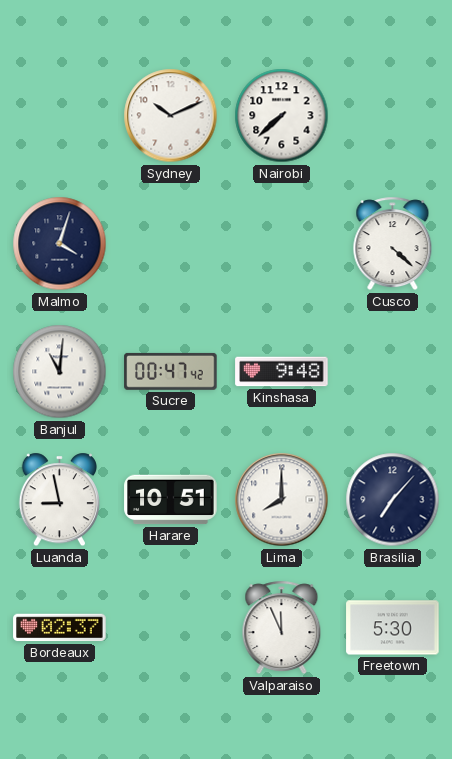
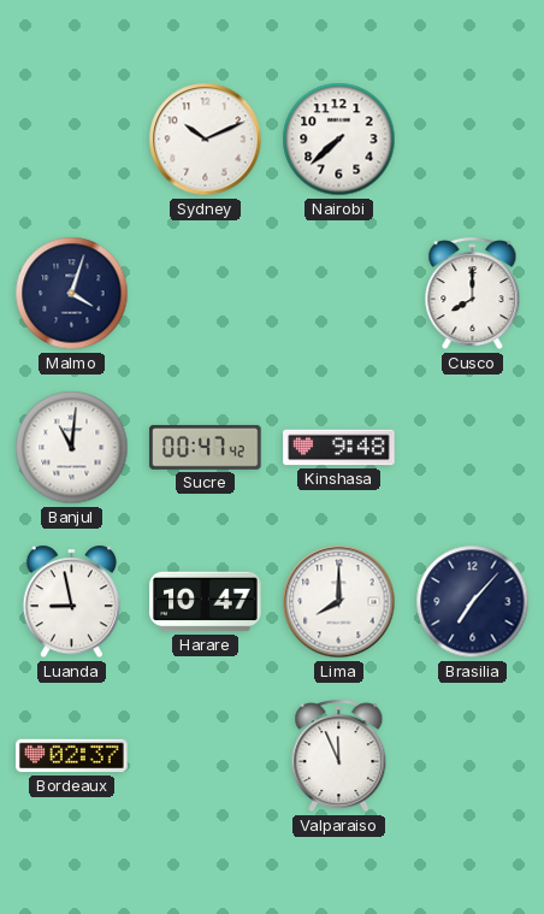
Cusco: 4:22 -> 8:00
Harare: 10:51 -> 10:47
Freetown: 5:30 -> none
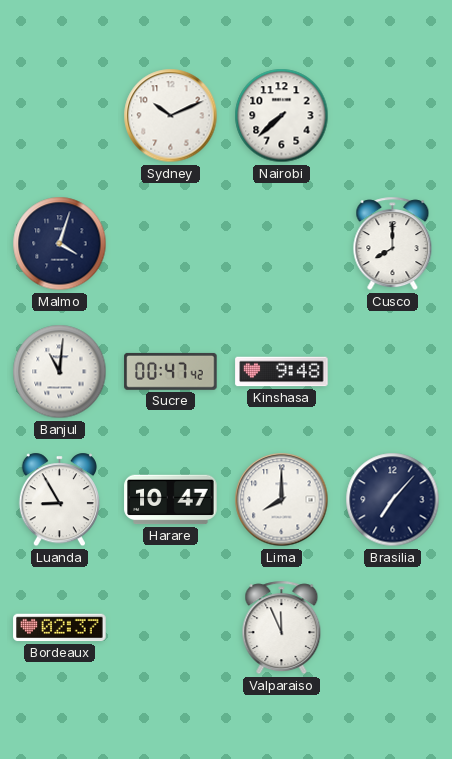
Luanda: 8:58 -> 8:55
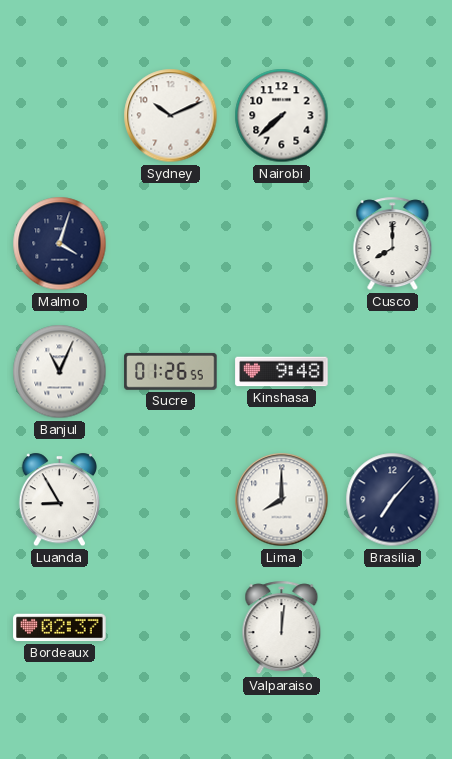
Banjul: 11:01 -> 11:04
Sucre: 00:47 -> 01:26
Harare: 10:47 -> none
Valparaiso: 11:56 -> 12:01
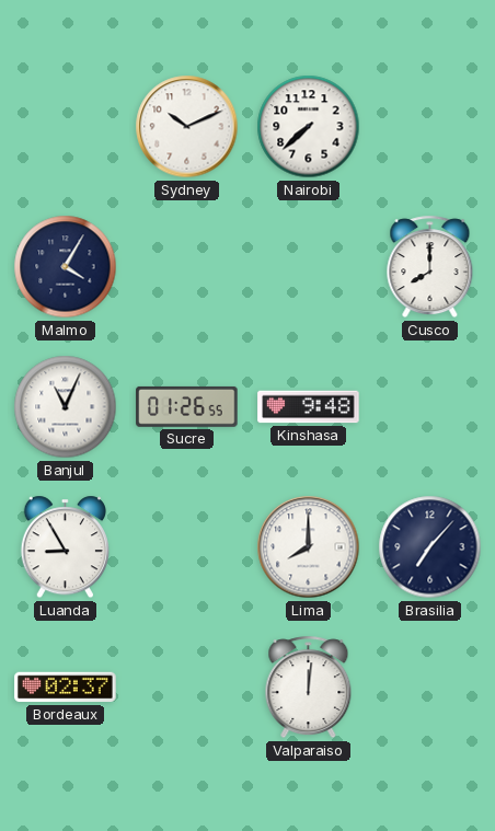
Malmo: 4:03 -> 4:05
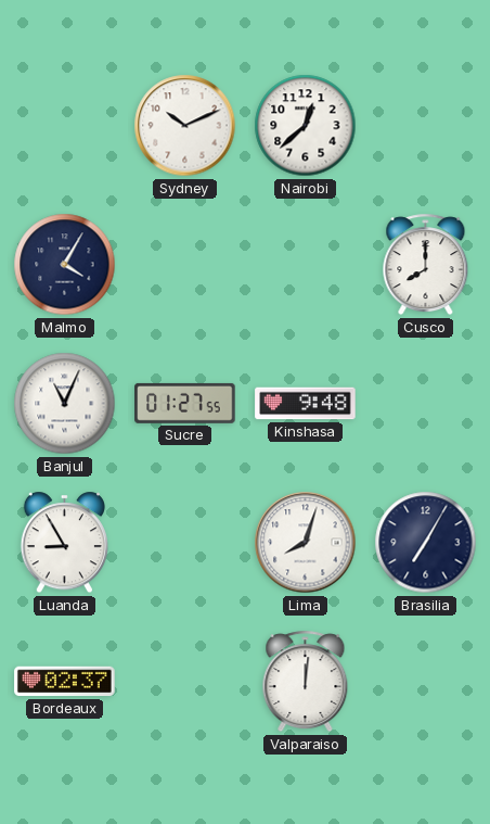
Nairobi: 7:38 -> 12:38
Sucre: 01:26 -> 01:27
Lima: 8:00 -> 8:03
Brasilia: 7:07 -> 7:05
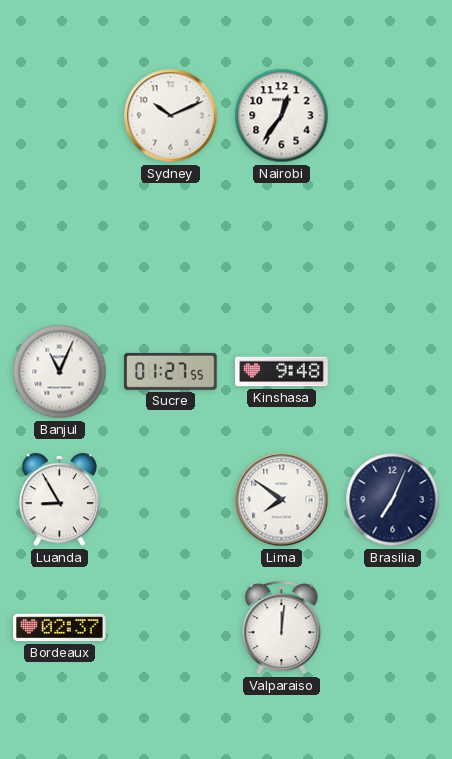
Nairobi: 12:38 -> 12:36
Malmo: 4:05 -> none
Cusco: 8:00 -> none
Lima: 8:03 -> 7:51
Brasilia: 7:05 -> 7:04
